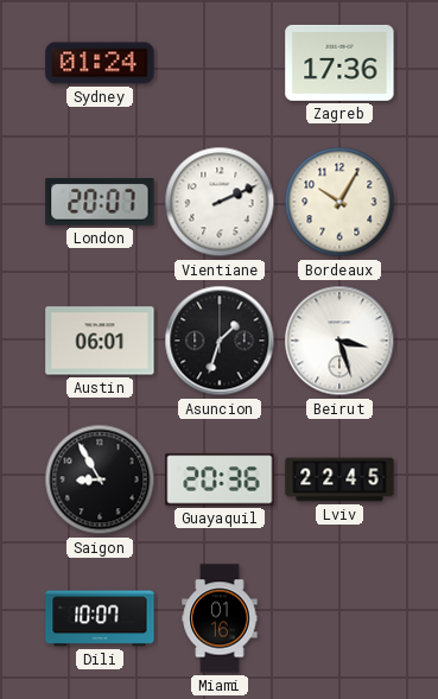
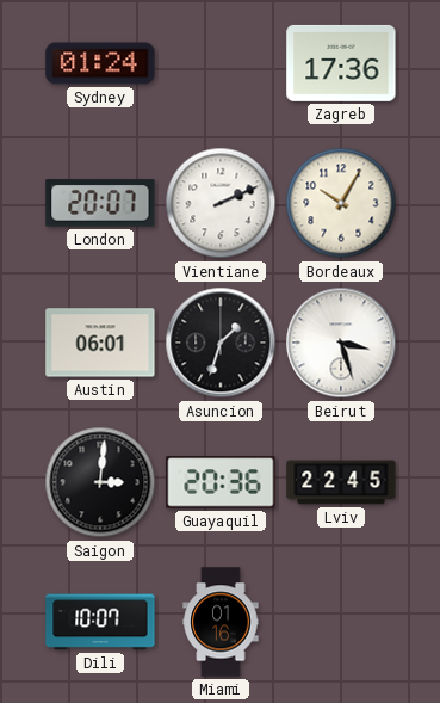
Saigon: 8:55 -> 3:01
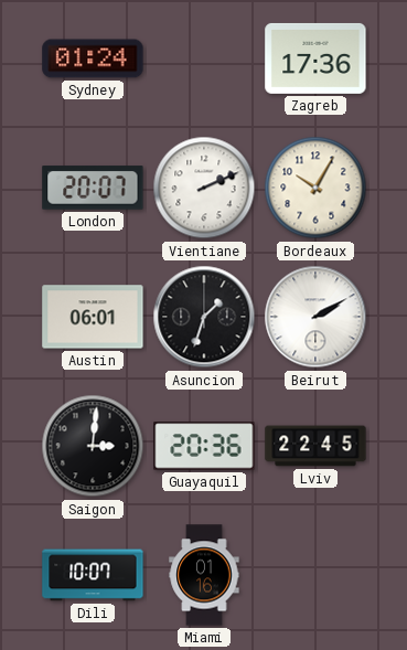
Beirut: 3:27 -> 2:10
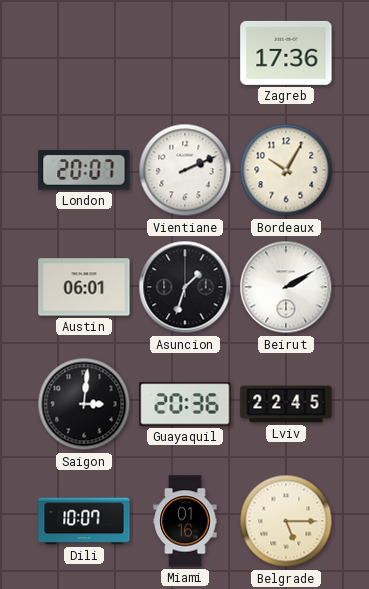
Sydney: 01:24 -> none
Belgrade: none -> 5:15
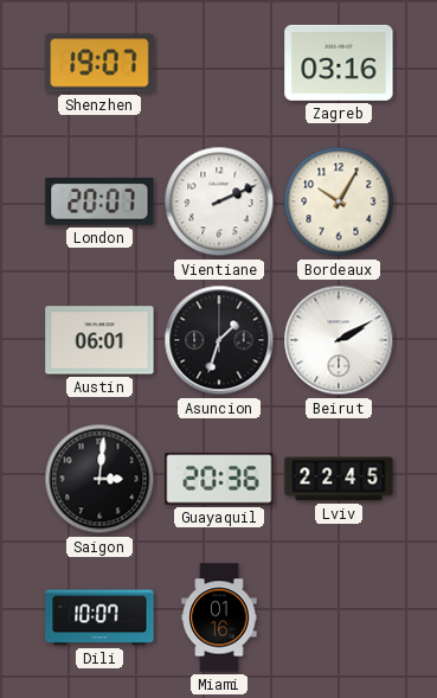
Shenzhen: none -> 19:07
Zagreb: 17:36 -> 03:16
Belgrade: 5:15 -> none
